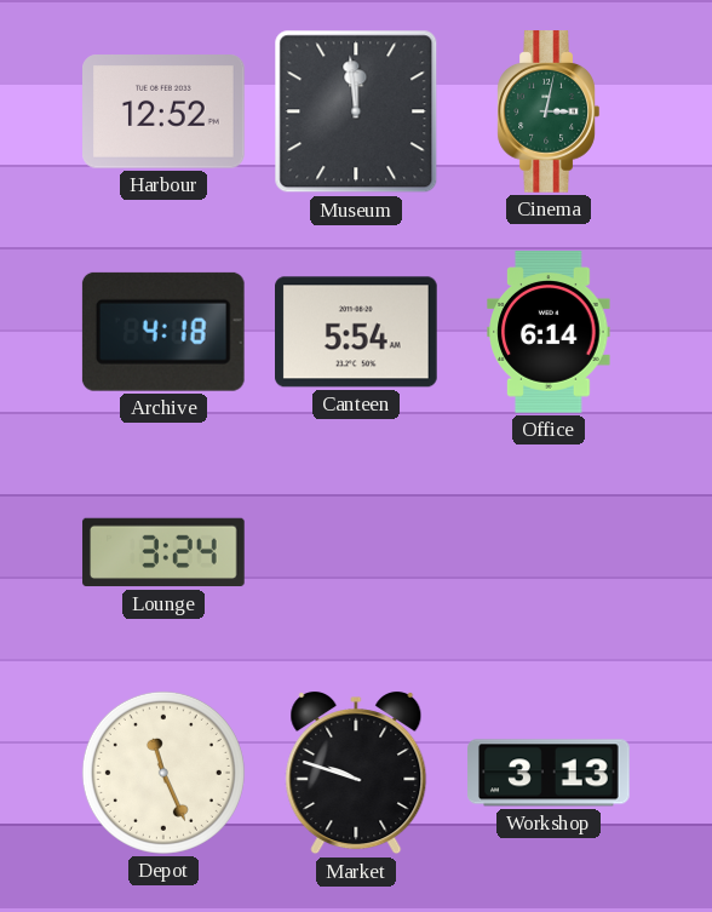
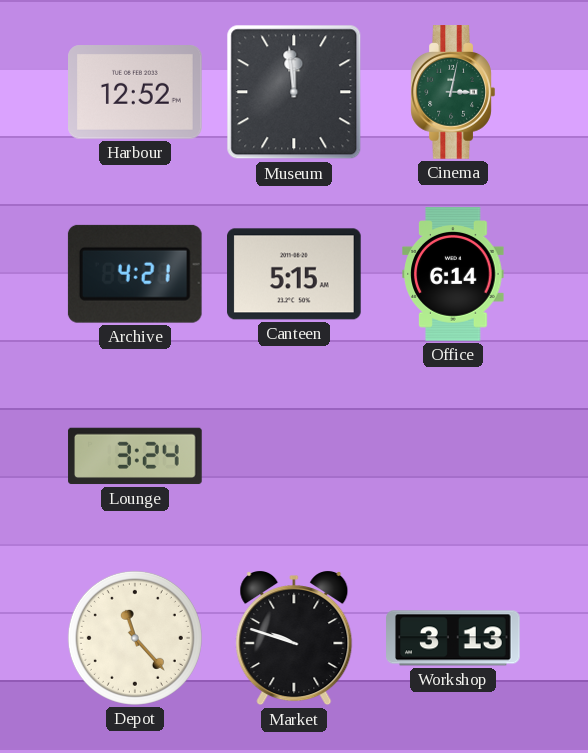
Archive: 4:18 -> 4:21
Canteen: 5:54 -> 5:15
Depot: 11:26 -> 11:23
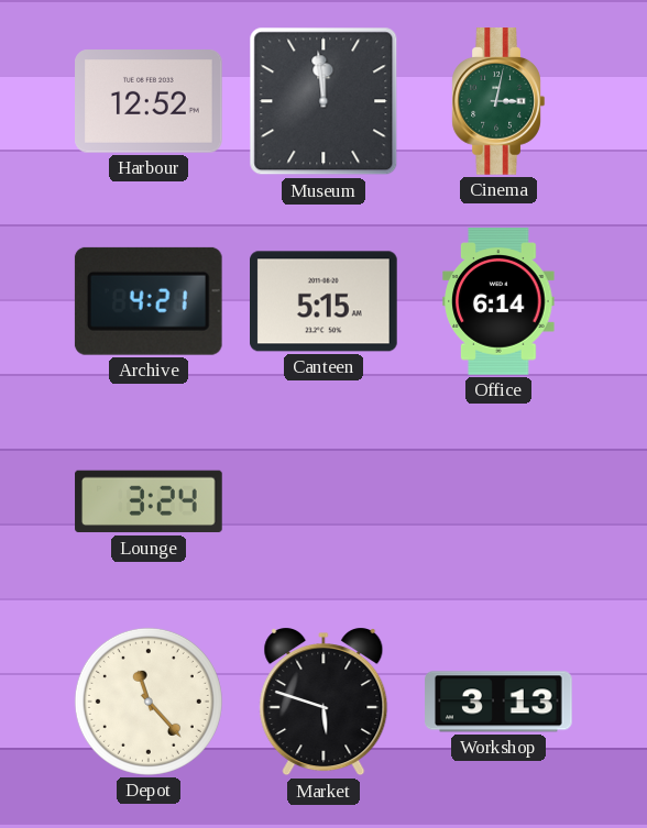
Market: 9:48 -> 5:48
